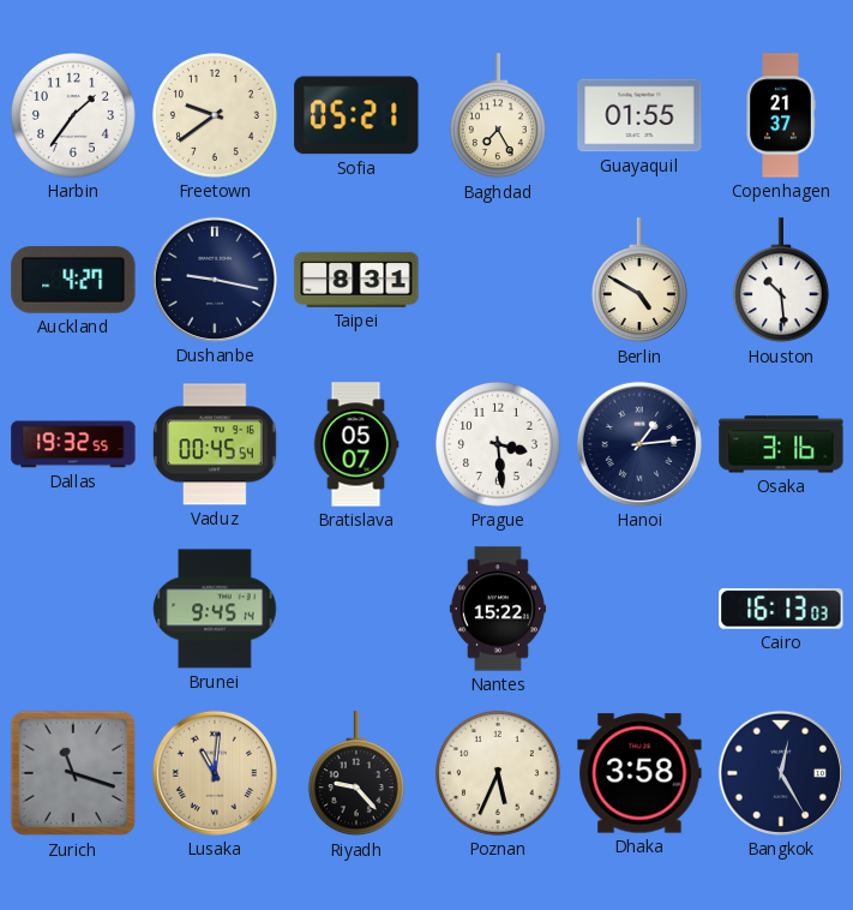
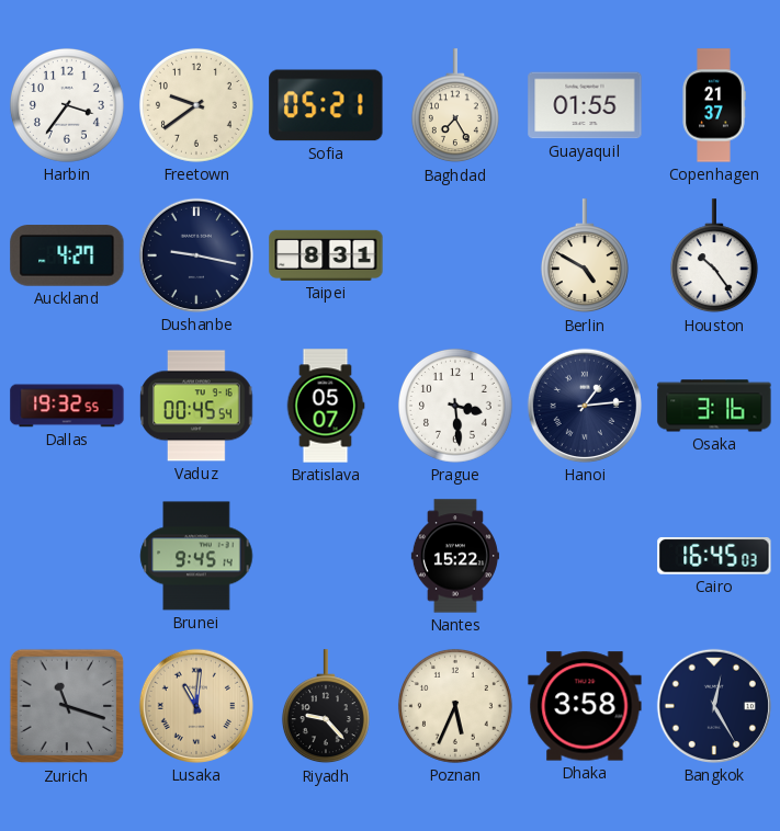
Harbin: 1:36 -> 3:36
Houston: 10:29 -> 10:24
Cairo: 16:13 -> 16:45
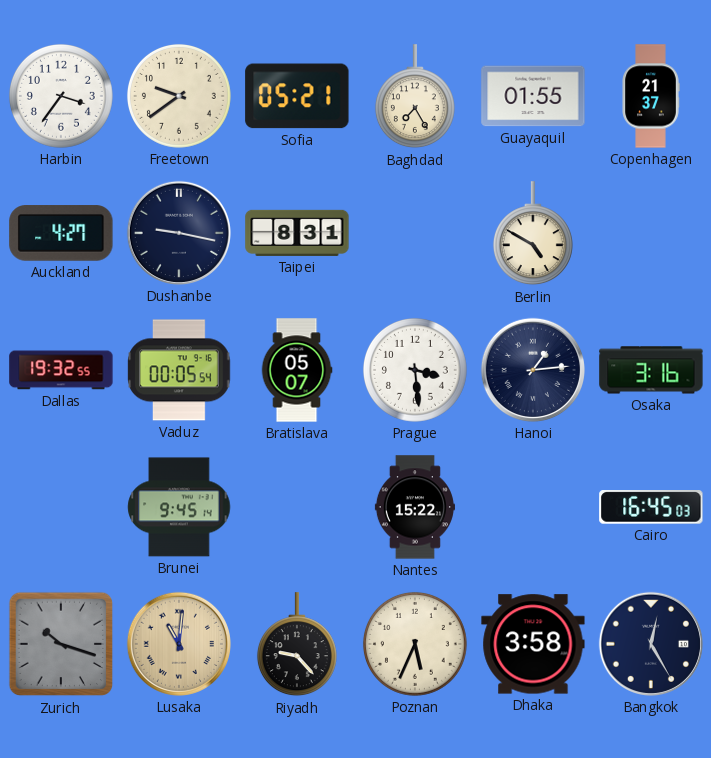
Houston: 10:24 -> none
Vaduz: 00:45 -> 00:05
Zurich: 11:18 -> 10:18
